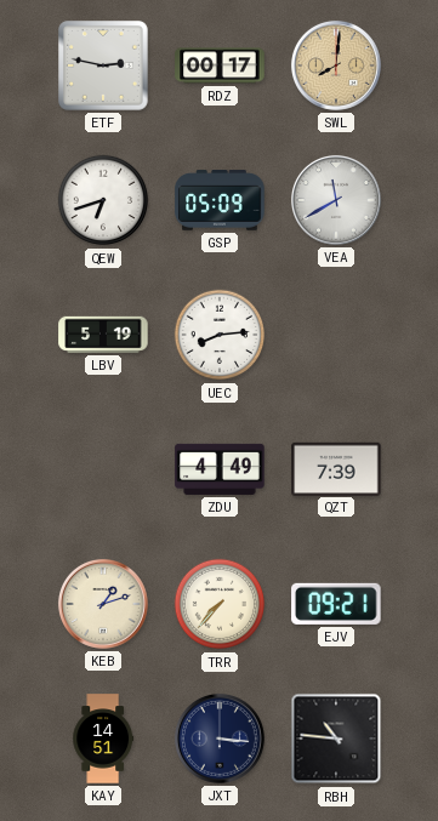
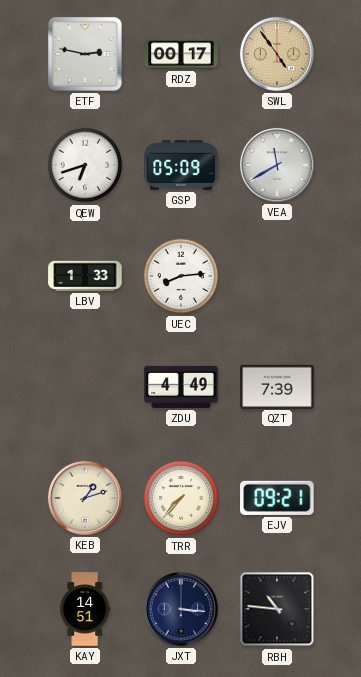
SWL: 8:01 -> 4:54
LBV: 5:19 -> 1:33
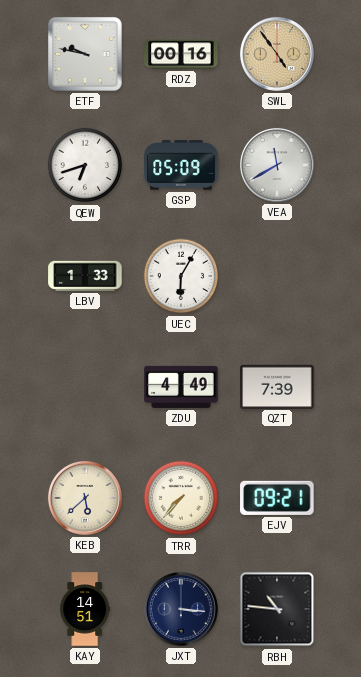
ETF: 2:47 -> 9:47
RDZ: 00:17 -> 00:16
UEC: 8:14 -> 6:05
KEB: 1:12 -> 5:38
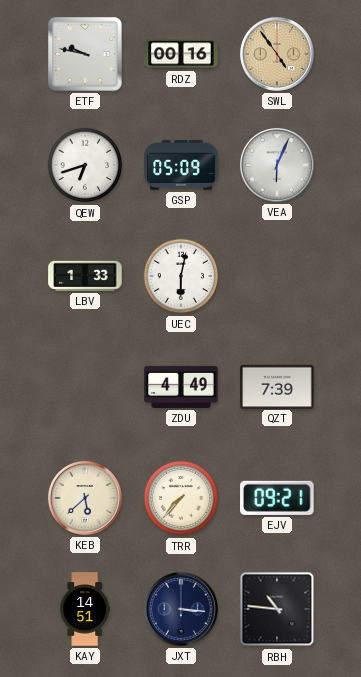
VEA: 11:40 -> 6:04
UEC: 6:05 -> 6:02
